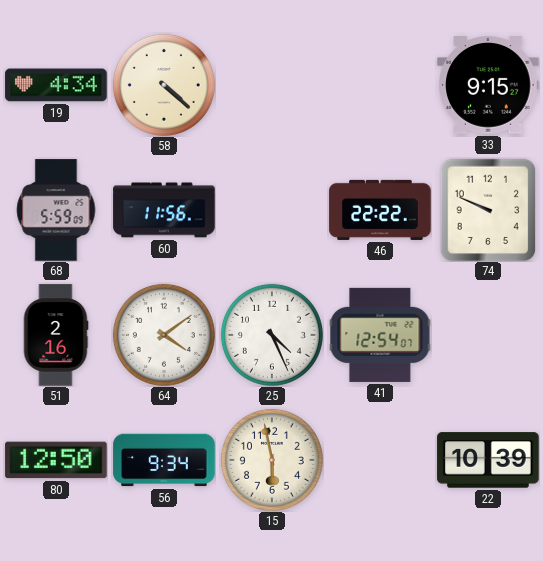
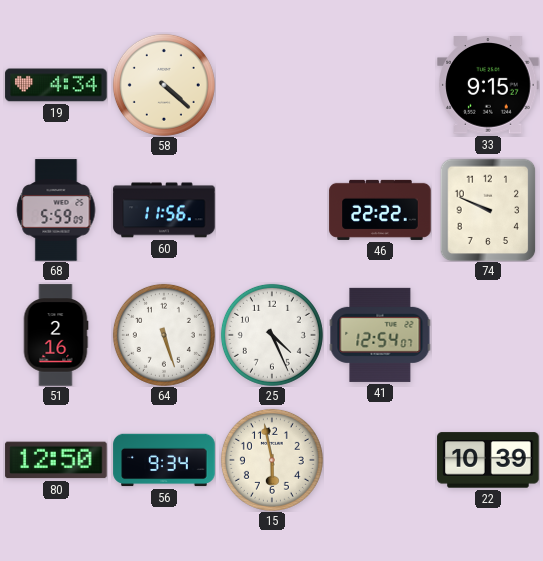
64: 4:09 -> 5:27
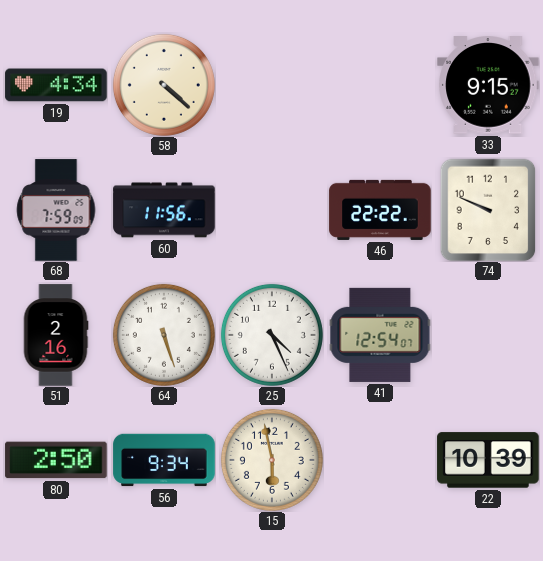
68: 5:59 -> 7:59
80: 12:50 -> 2:50
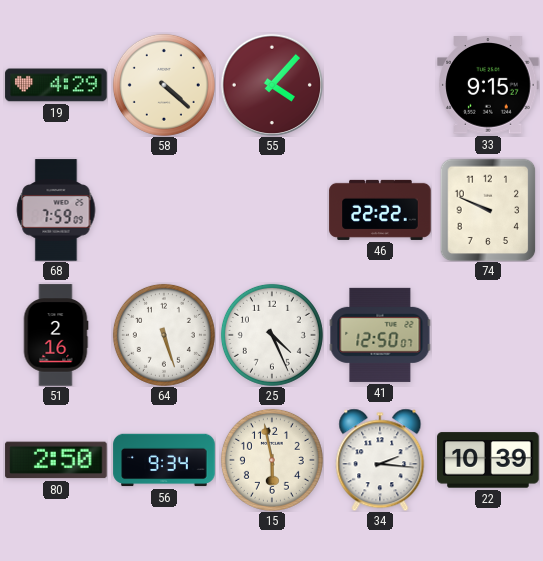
19: 4:34 -> 4:29
55: none -> 4:07
60: 11:56 -> none
41: 12:54 -> 12:50
34: none -> 2:16
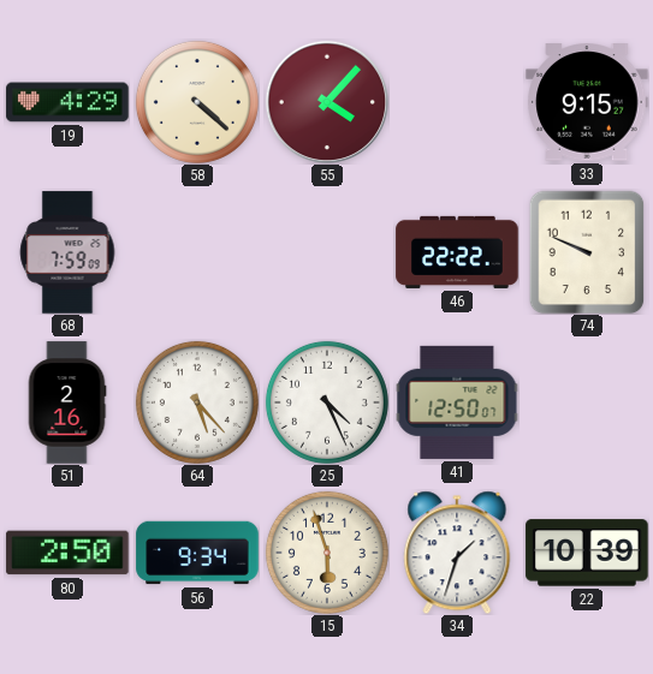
64: 5:27 -> 5:23
15: 5:58 -> 5:57
34: 2:16 -> 1:33
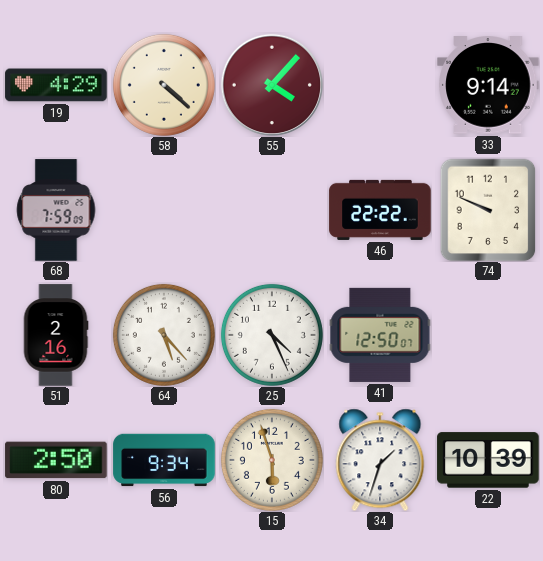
33: 9:15 -> 9:14
